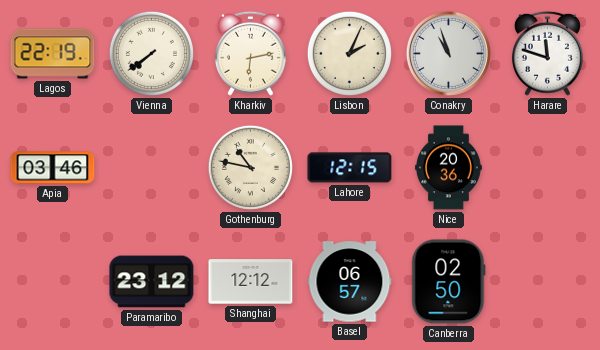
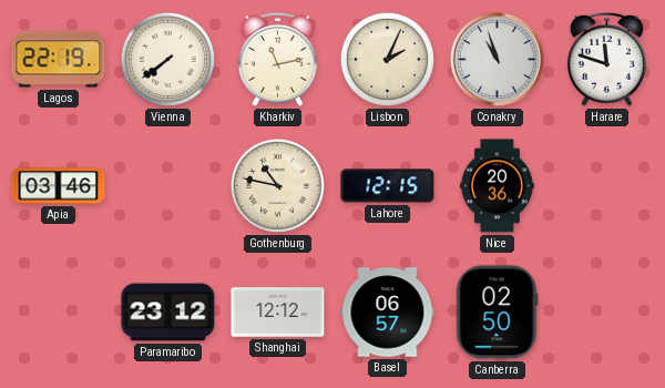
Kharkiv: 6:13 -> 11:13
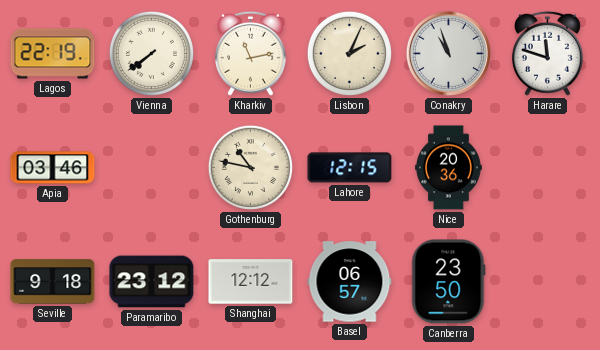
Seville: none -> 9:18
Canberra: 02:50 -> 23:50
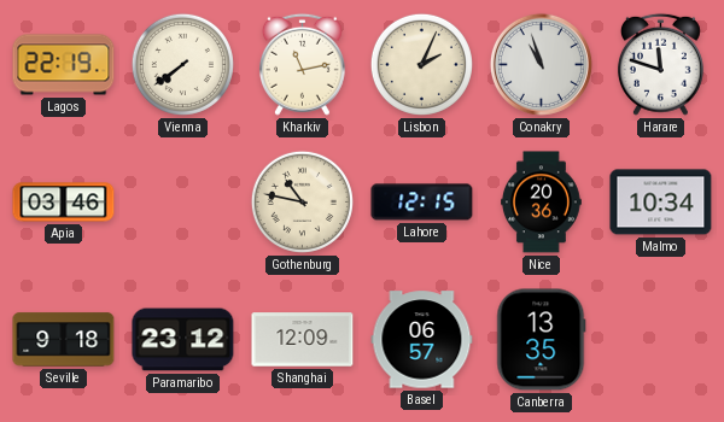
Malmo: none -> 10:34
Shanghai: 12:12 -> 12:09
Canberra: 23:50 -> 13:35
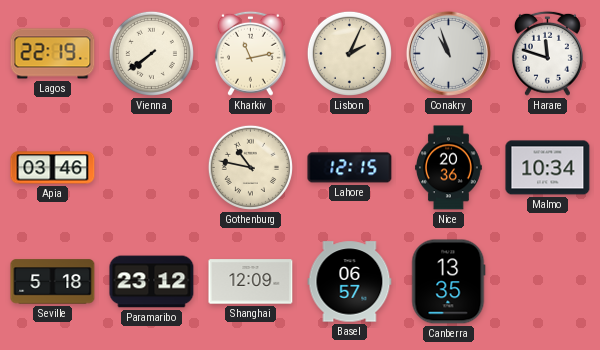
Seville: 9:18 -> 5:18
